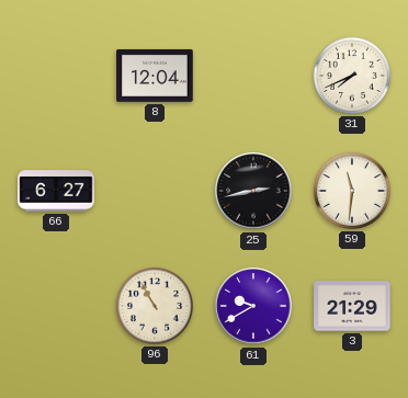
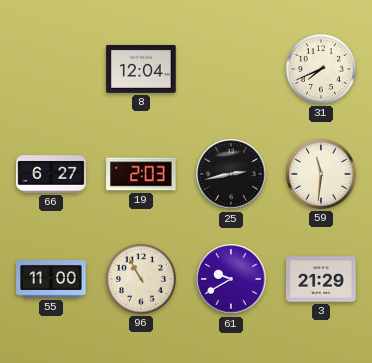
19: none -> 2:03
55: none -> 11:00
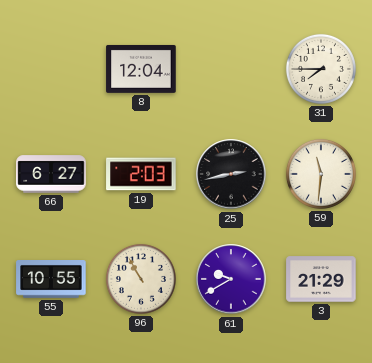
31: 7:41 -> 7:45
55: 11:00 -> 10:55
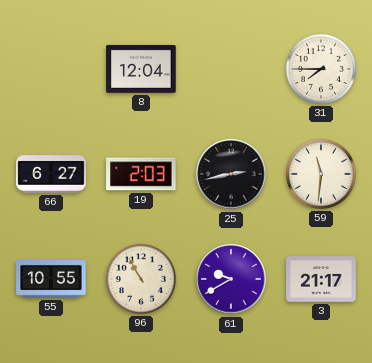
3: 21:29 -> 21:17
